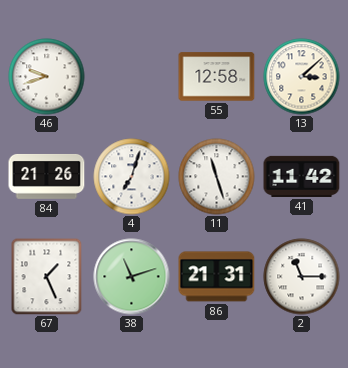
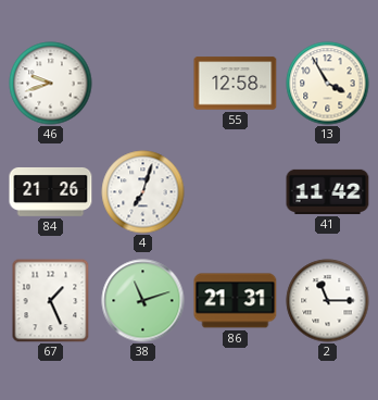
13: 3:08 -> 3:55
11: 11:27 -> none
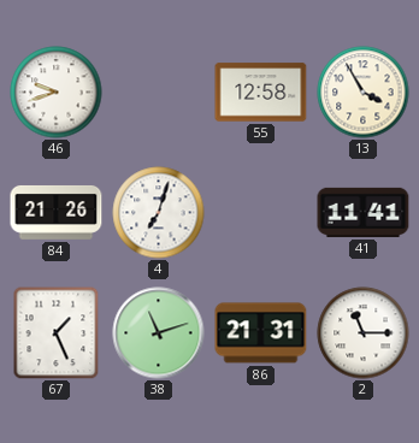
41: 11:42 -> 11:41
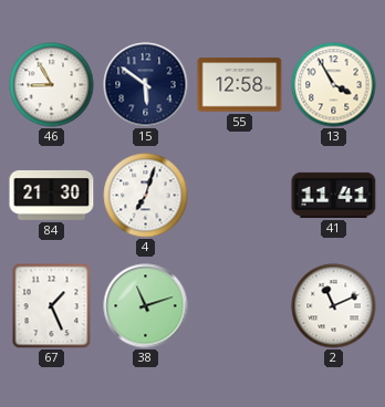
46: 9:42 -> 8:55
15: none -> 5:51
84: 21:26 -> 21:30
86: 21:31 -> none
2: 11:15 -> 11:11
